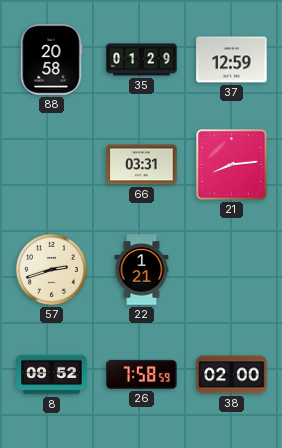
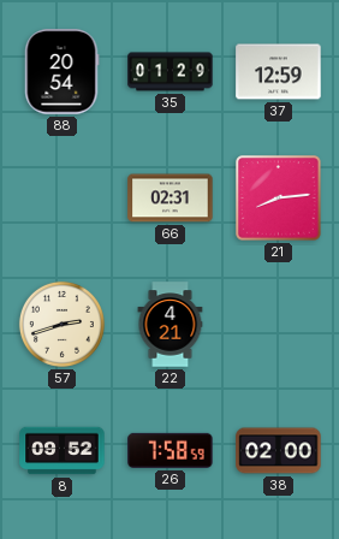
88: 20:58 -> 20:54
66: 03:31 -> 02:31
22: 1:21 -> 4:21
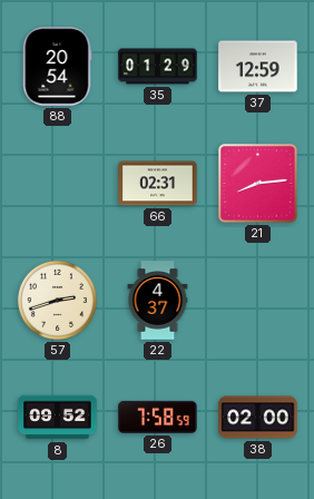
22: 4:21 -> 4:37
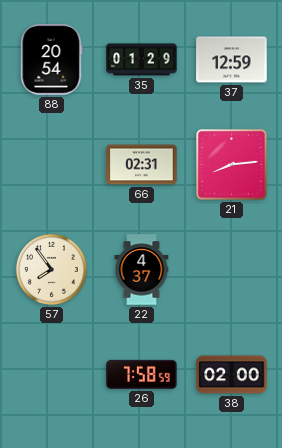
57: 2:42 -> 7:54
8: 09:52 -> none
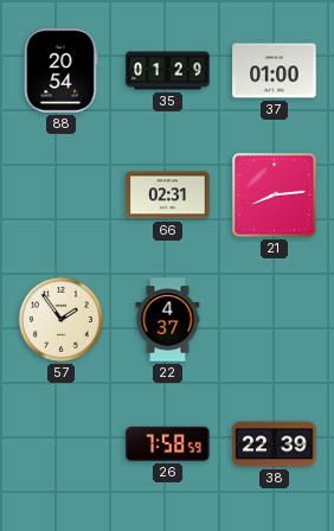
37: 12:59 -> 01:00
57: 7:54 -> 1:54
38: 02:00 -> 22:39
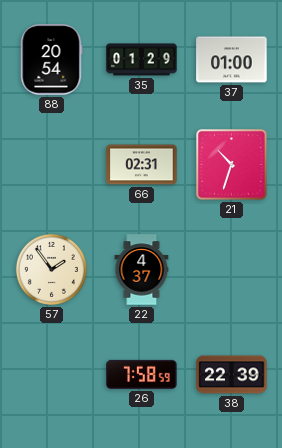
21: 8:14 -> 10:33
